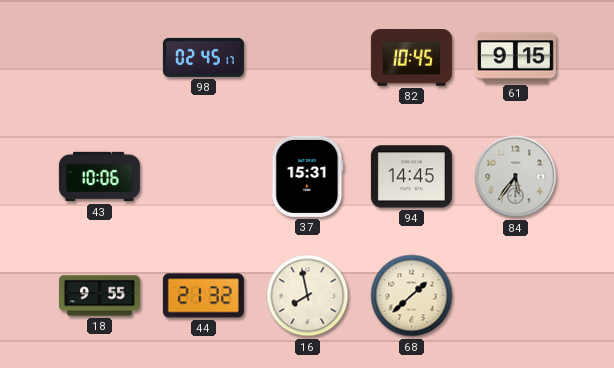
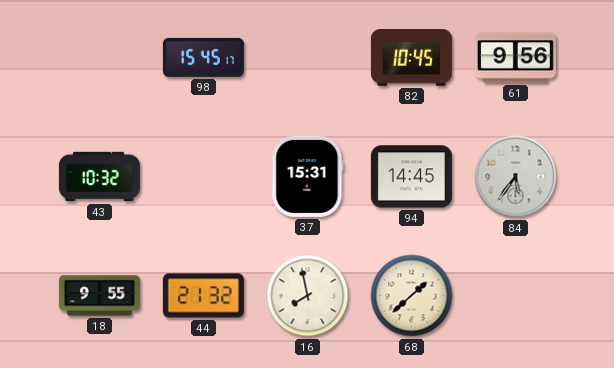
98: 02:45 -> 15:45
61: 9:15 -> 9:56
43: 10:06 -> 10:32
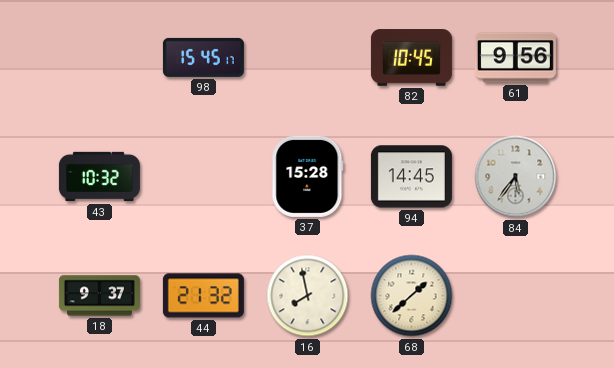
37: 15:31 -> 15:28
18: 9:55 -> 9:37
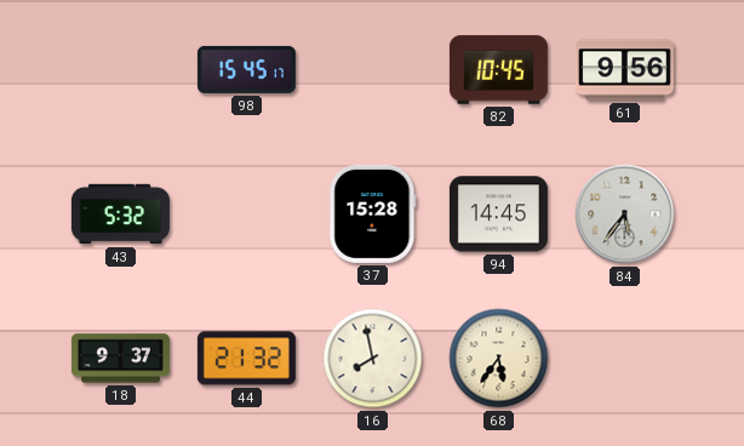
43: 10:32 -> 5:32
68: 1:38 -> 5:36
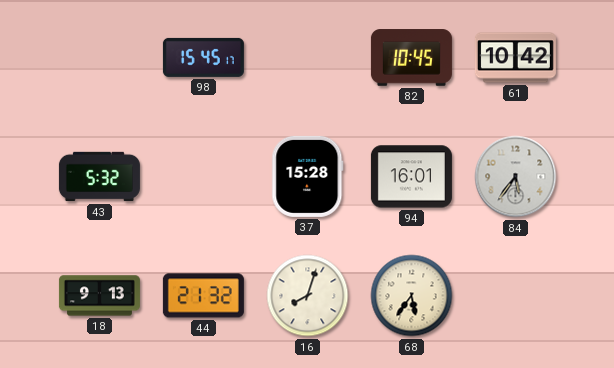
61: 9:56 -> 10:42
94: 14:45 -> 16:01
18: 9:37 -> 9:13
16: 7:58 -> 8:03
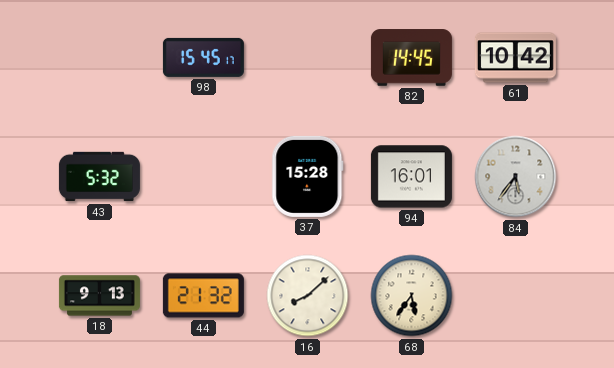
82: 10:45 -> 14:45
16: 8:03 -> 8:08
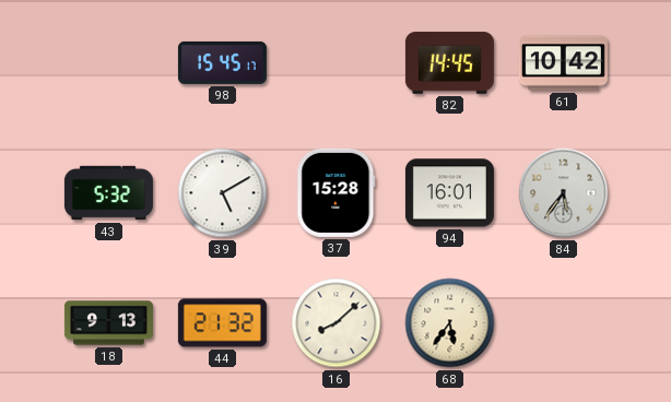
39: none -> 5:10
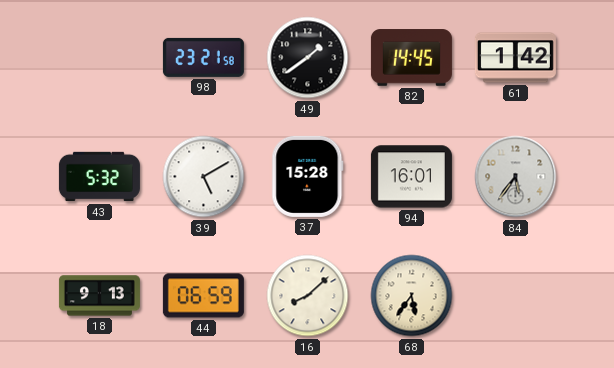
98: 15:45 -> 23:21
49: none -> 1:39
61: 10:42 -> 1:42
44: 21:32 -> 06:59
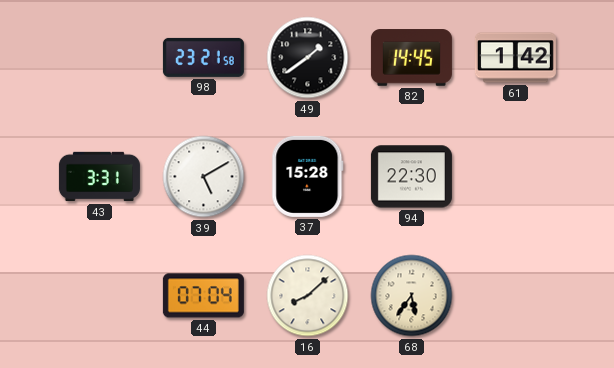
43: 5:32 -> 3:31
94: 16:01 -> 22:30
84: 5:36 -> none
18: 9:13 -> none
44: 06:59 -> 07:04
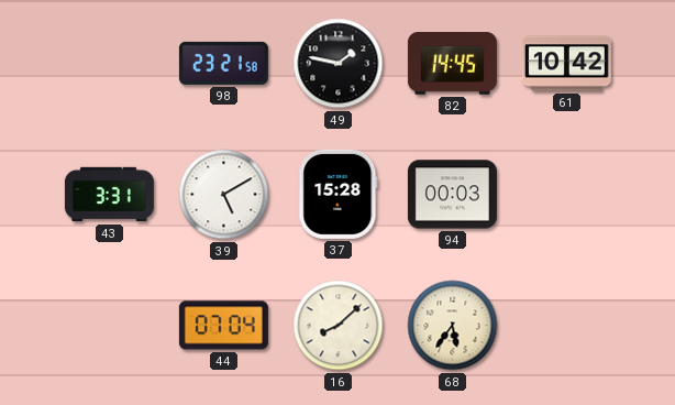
49: 1:39 -> 1:47
61: 1:42 -> 10:42
94: 22:30 -> 00:03
